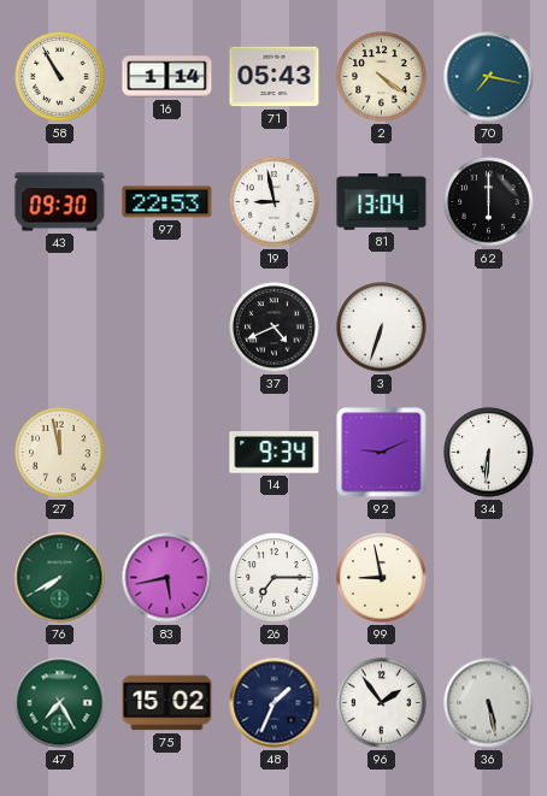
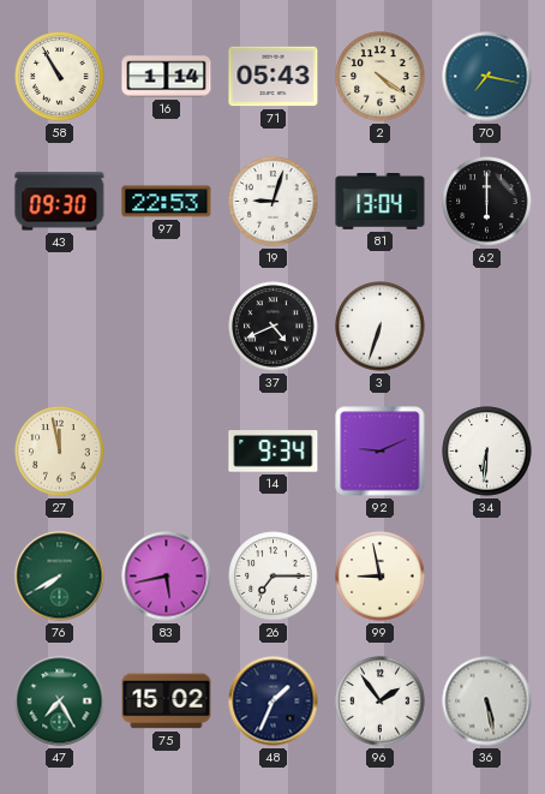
19: 8:58 -> 9:03
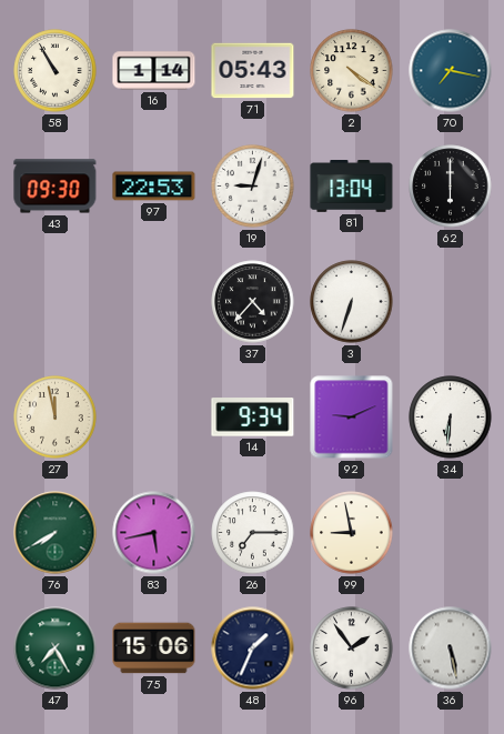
37: 4:41 -> 4:37
75: 15:02 -> 15:06
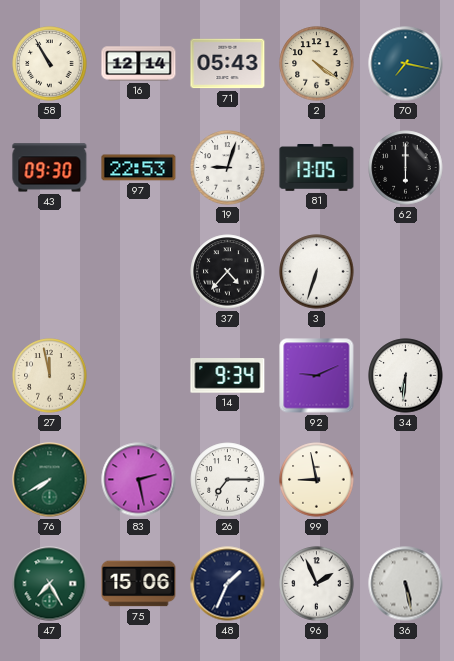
16: 1:14 -> 12:14
81: 13:04 -> 13:05
83: 5:43 -> 2:28
96: 1:54 -> 1:56
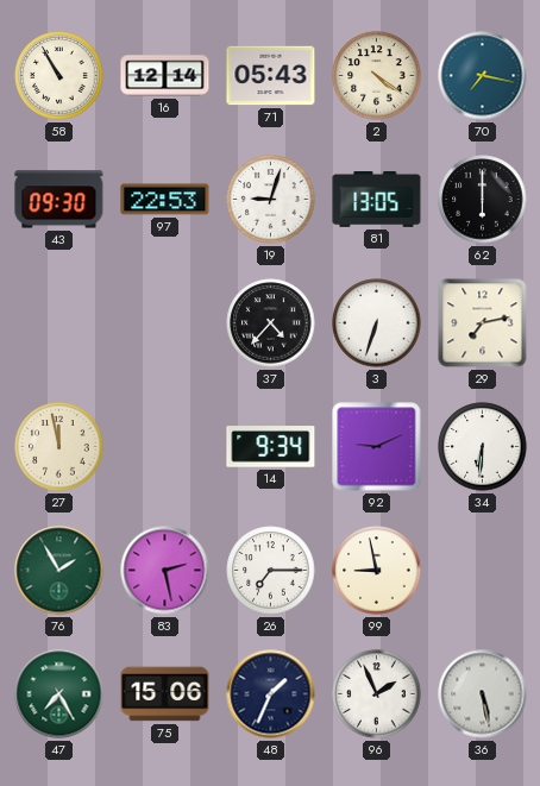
29: none -> 7:13
76: 7:40 -> 1:55
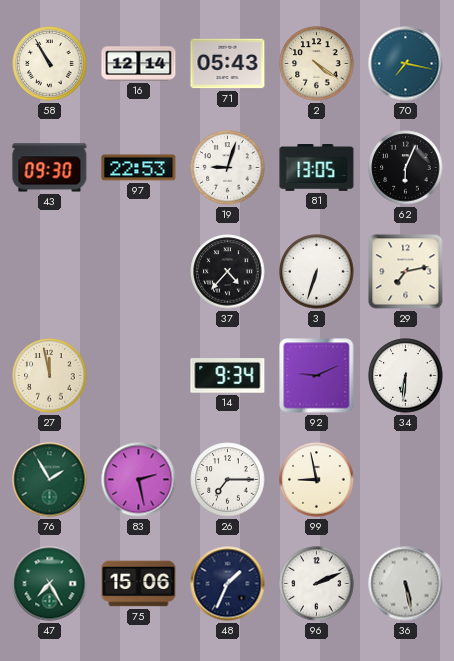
62: 6:00 -> 6:04
96: 1:56 -> 2:11
